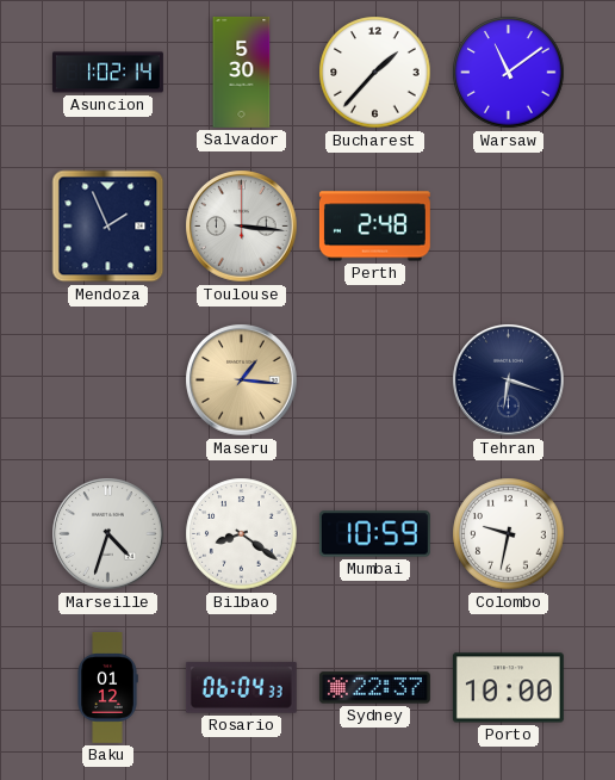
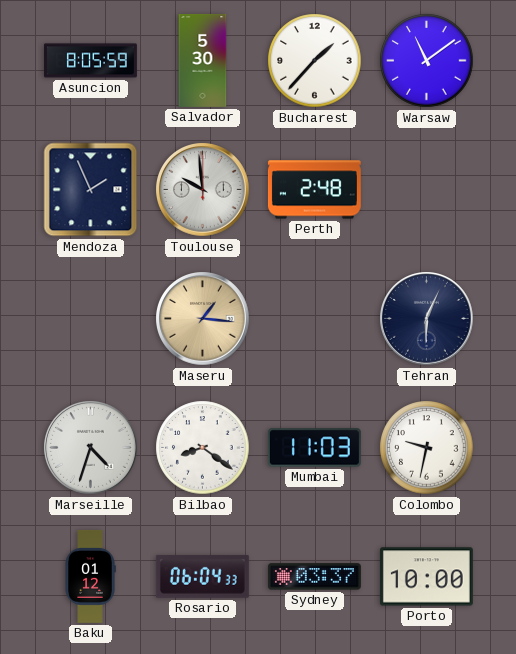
Asuncion: 1:02 -> 8:05
Toulouse: 3:16 -> 9:59
Tehran: 6:18 -> 6:04
Mumbai: 10:59 -> 11:03
Sydney: 22:37 -> 03:37
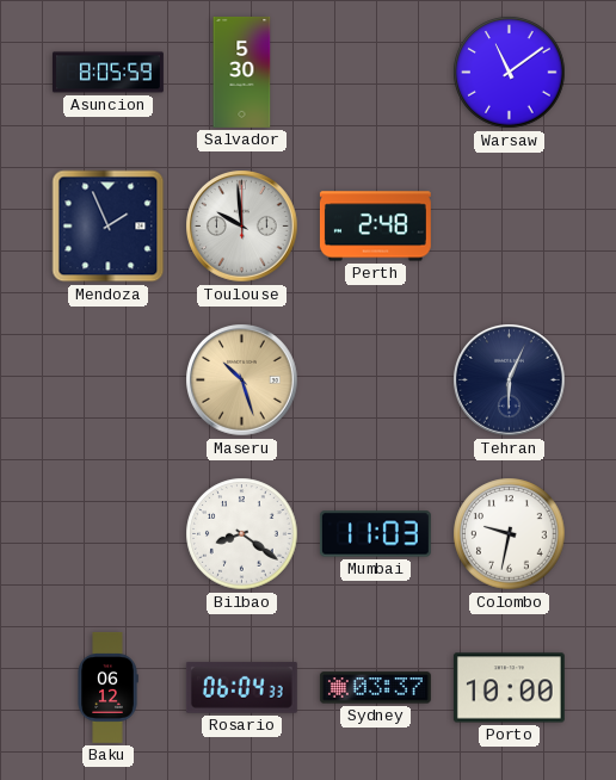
Bucharest: 1:37 -> none
Maseru: 1:16 -> 10:27
Marseille: 4:33 -> none
Baku: 01:12 -> 06:12
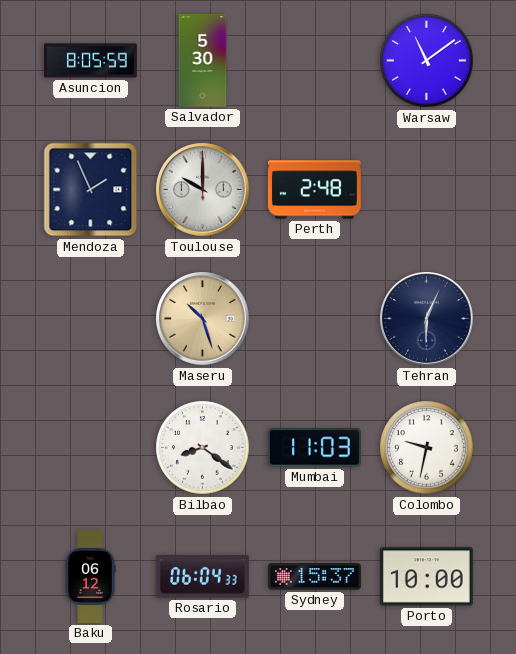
Toulouse: 9:59 -> 10:00
Sydney: 03:37 -> 15:37
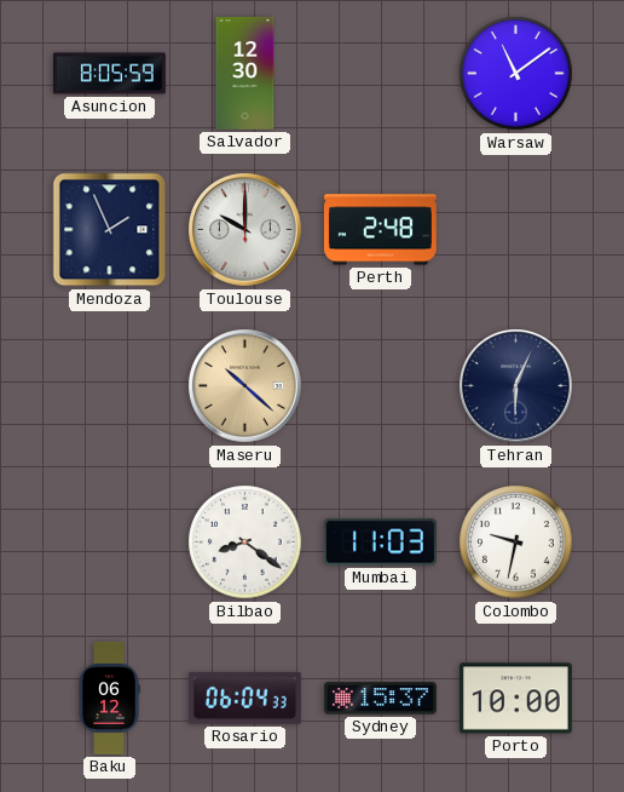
Salvador: 5:30 -> 12:30
Maseru: 10:27 -> 10:22
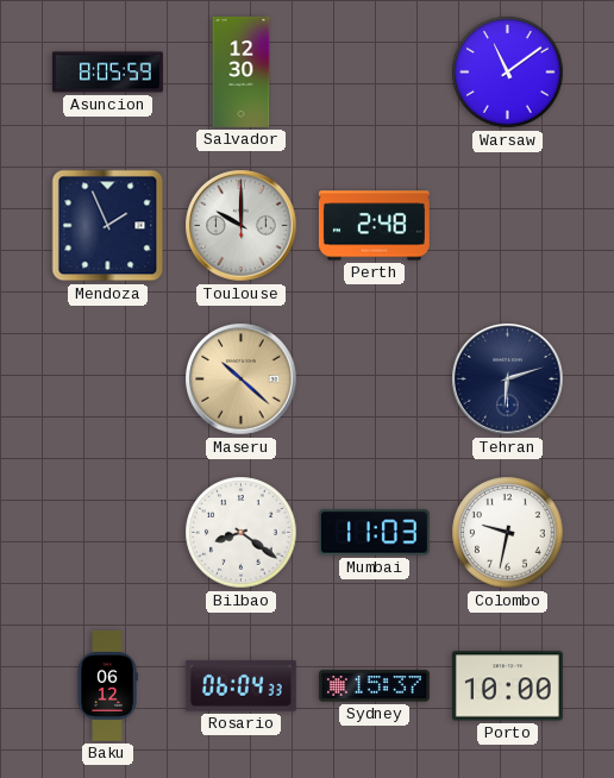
Tehran: 6:04 -> 6:12
